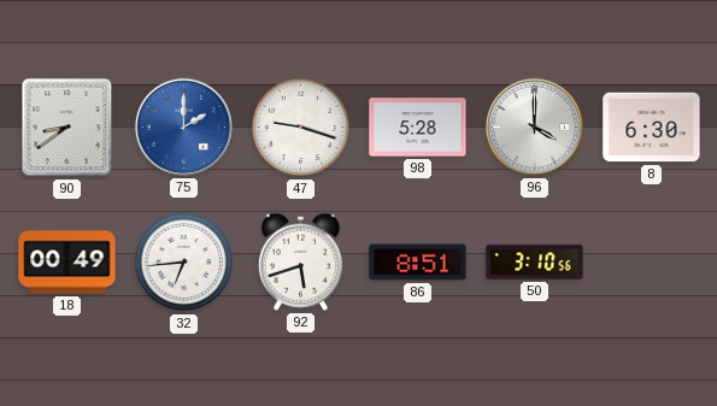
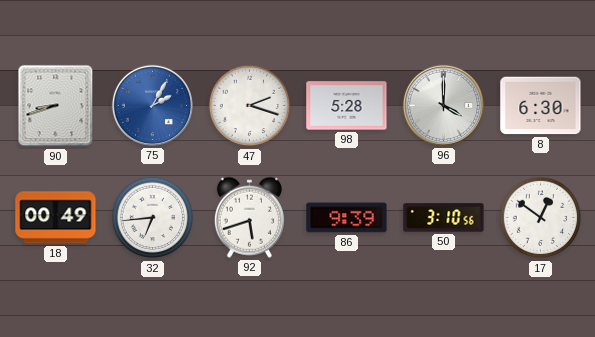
90: 8:39 -> 8:42
75: 2:00 -> 2:05
47: 9:18 -> 2:18
86: 8:51 -> 9:39
17: none -> 12:51
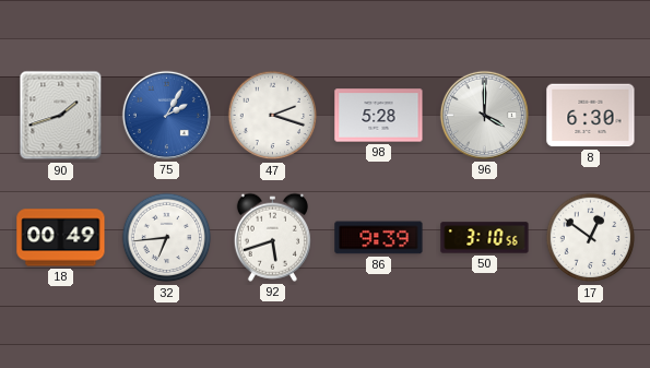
90: 8:42 -> 1:42
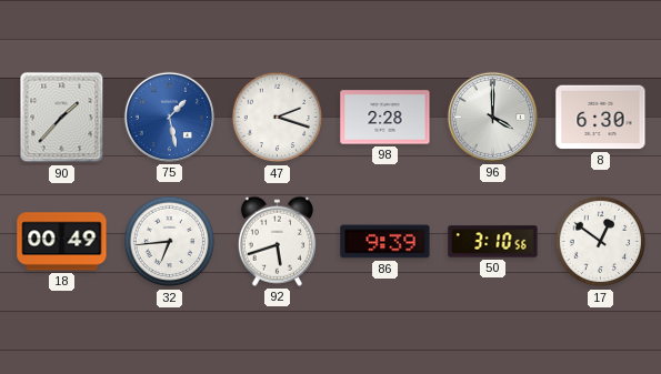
90: 1:42 -> 1:37
75: 2:05 -> 1:28
98: 5:28 -> 2:28
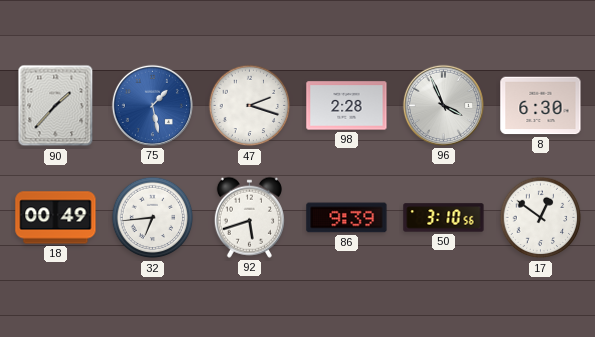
96: 4:00 -> 3:56
